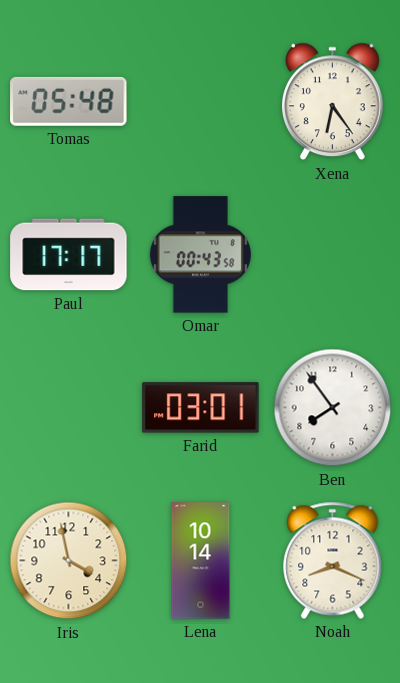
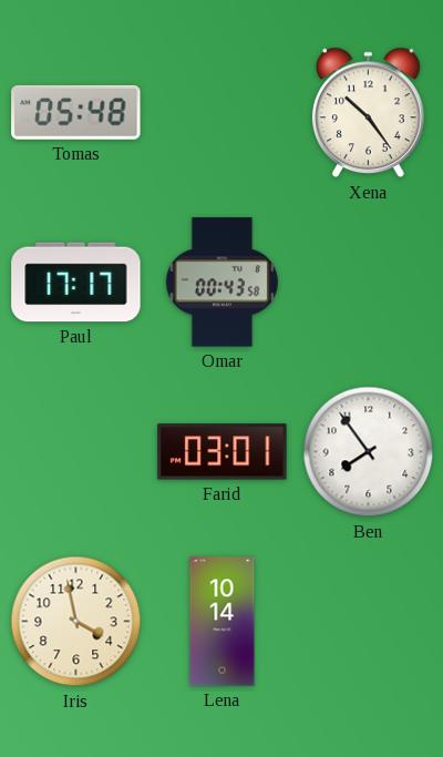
Xena: 6:24 -> 10:24
Noah: 8:19 -> none
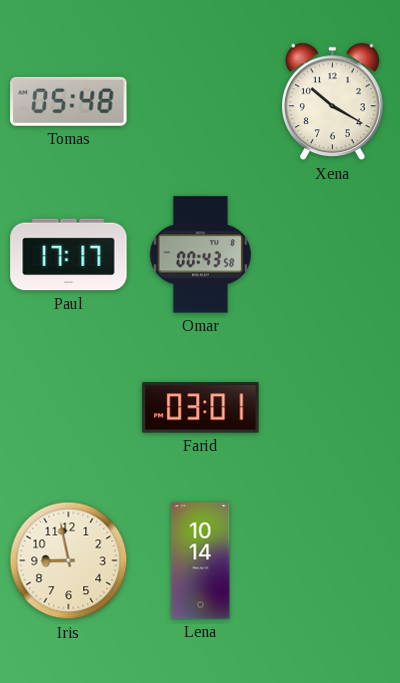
Xena: 10:24 -> 10:20
Ben: 7:54 -> none
Iris: 3:58 -> 8:58
